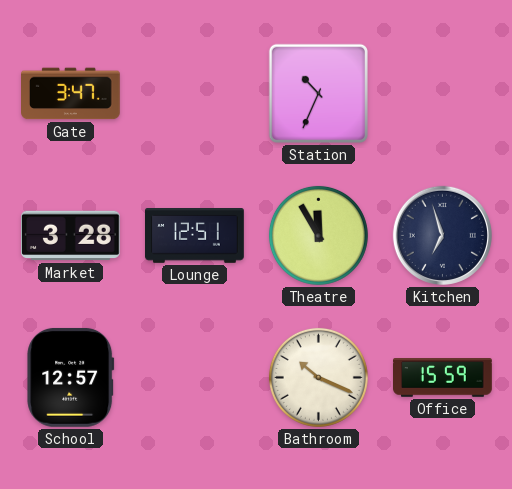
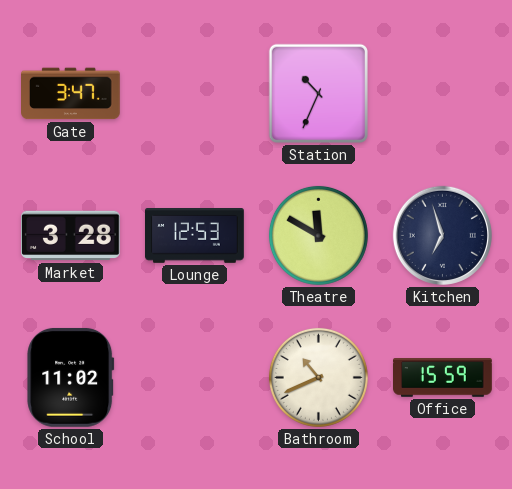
Lounge: 12:51 -> 12:53
Theatre: 11:55 -> 11:50
School: 12:57 -> 11:02
Bathroom: 10:19 -> 10:41
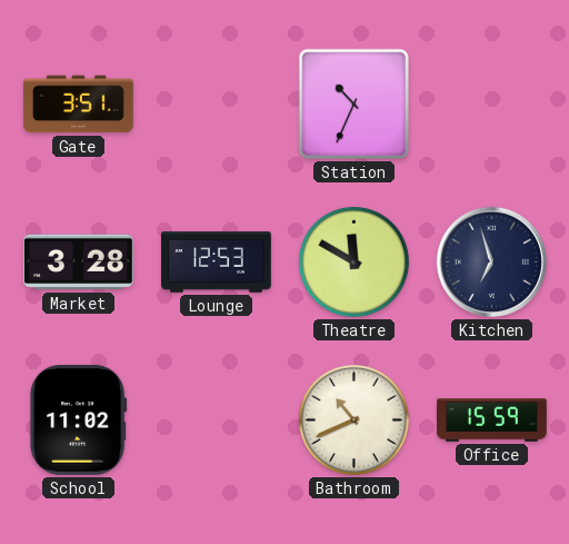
Gate: 3:47 -> 3:51
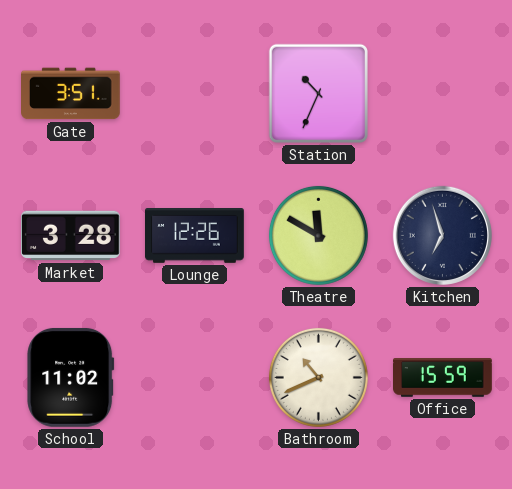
Lounge: 12:53 -> 12:26
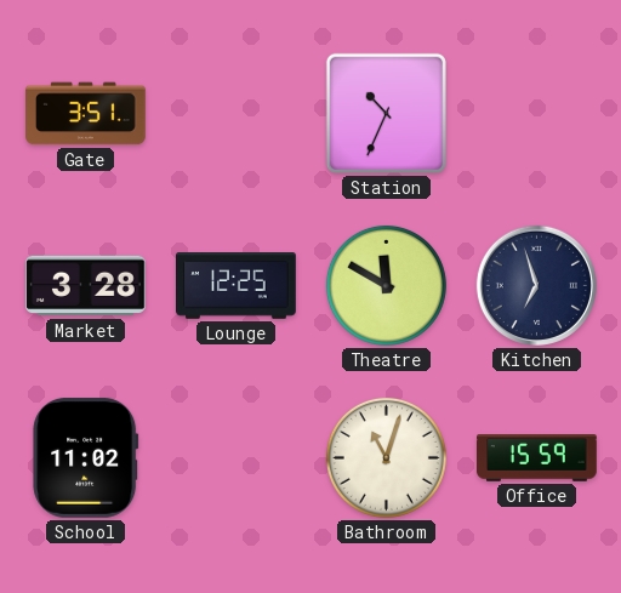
Lounge: 12:26 -> 12:25
Bathroom: 10:41 -> 11:03
